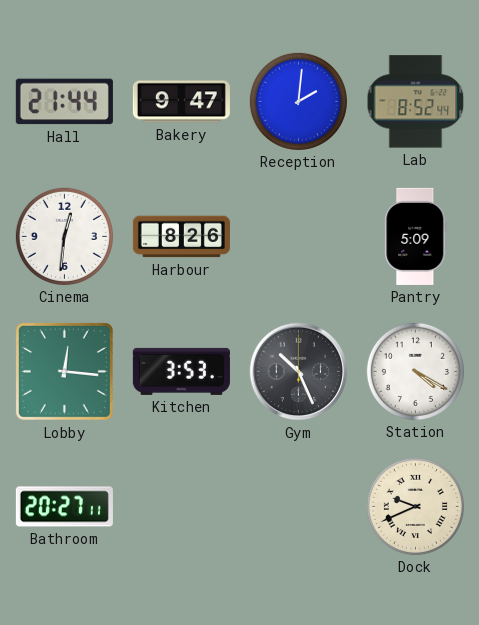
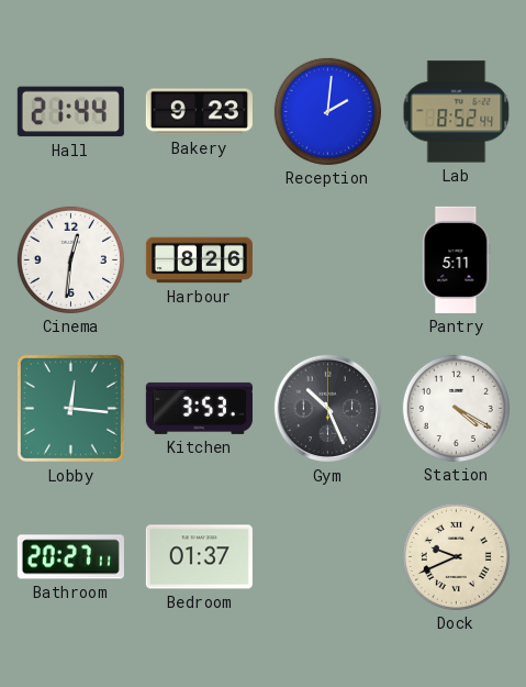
Bakery: 9:47 -> 9:23
Pantry: 5:09 -> 5:11
Bedroom: none -> 01:37
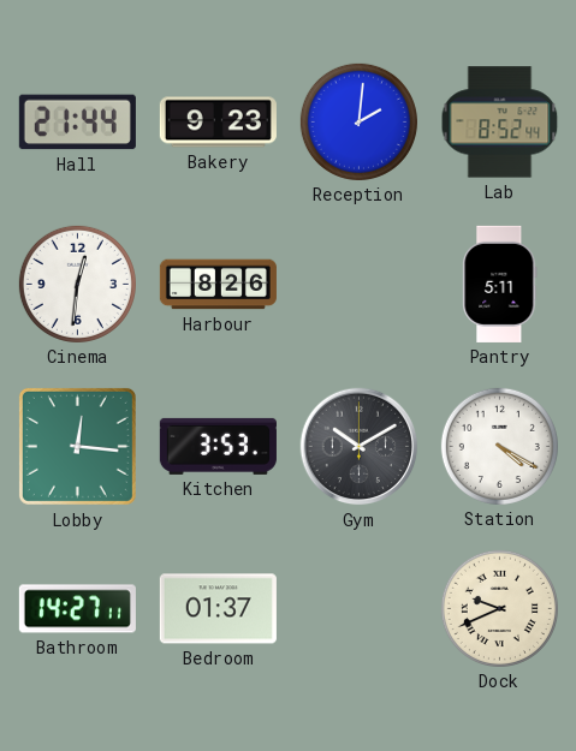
Gym: 10:26 -> 10:10
Bathroom: 20:27 -> 14:27
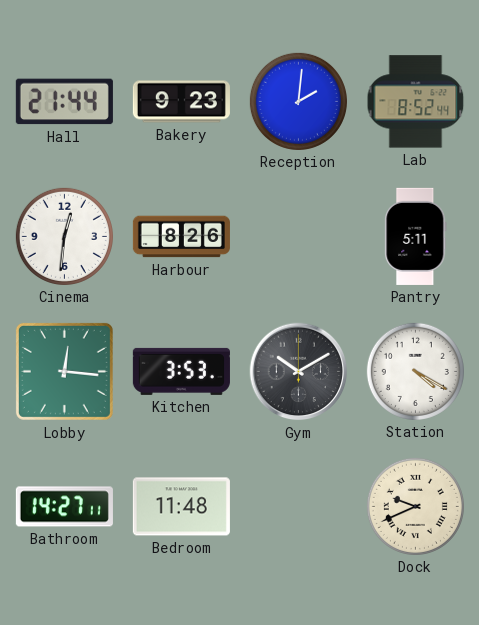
Bedroom: 01:37 -> 11:48
